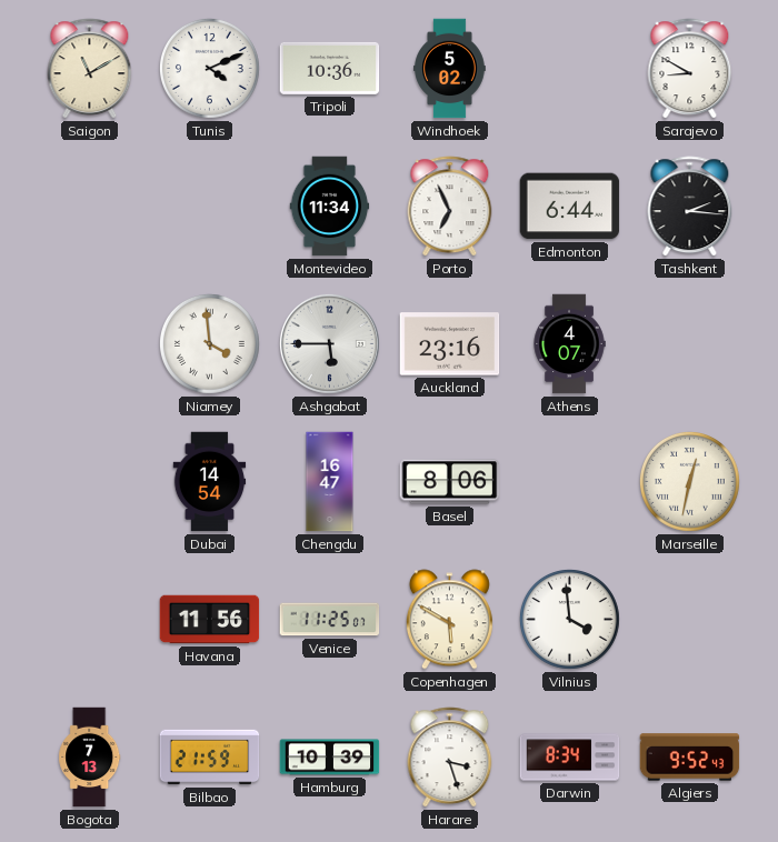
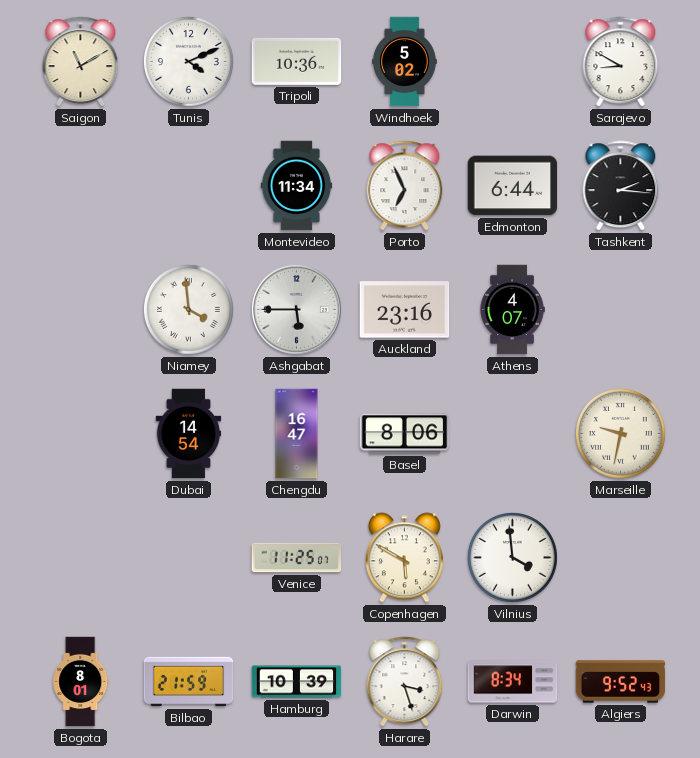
Marseille: 12:32 -> 9:32
Havana: 11:56 -> none
Bogota: 7:13 -> 8:01
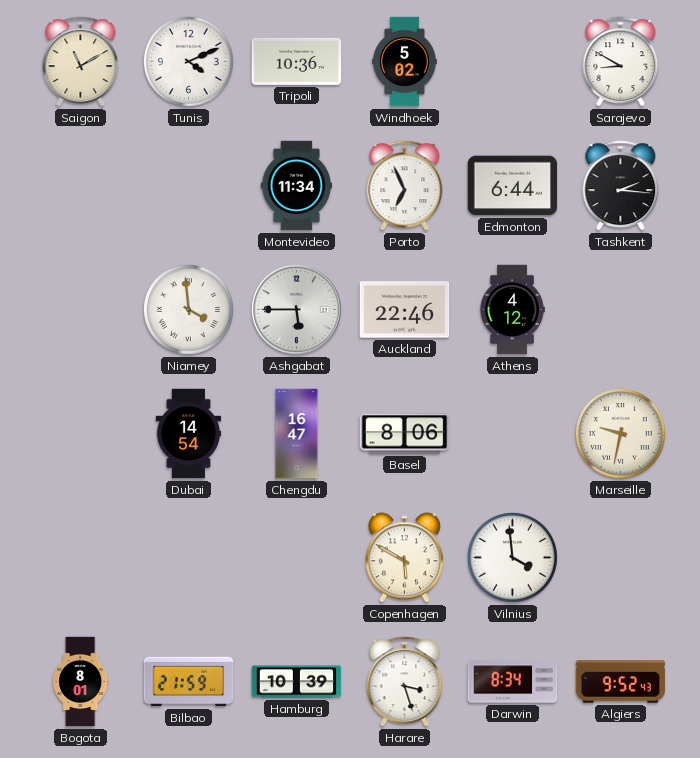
Auckland: 23:16 -> 22:46
Athens: 4:07 -> 4:12
Venice: 11:25 -> none
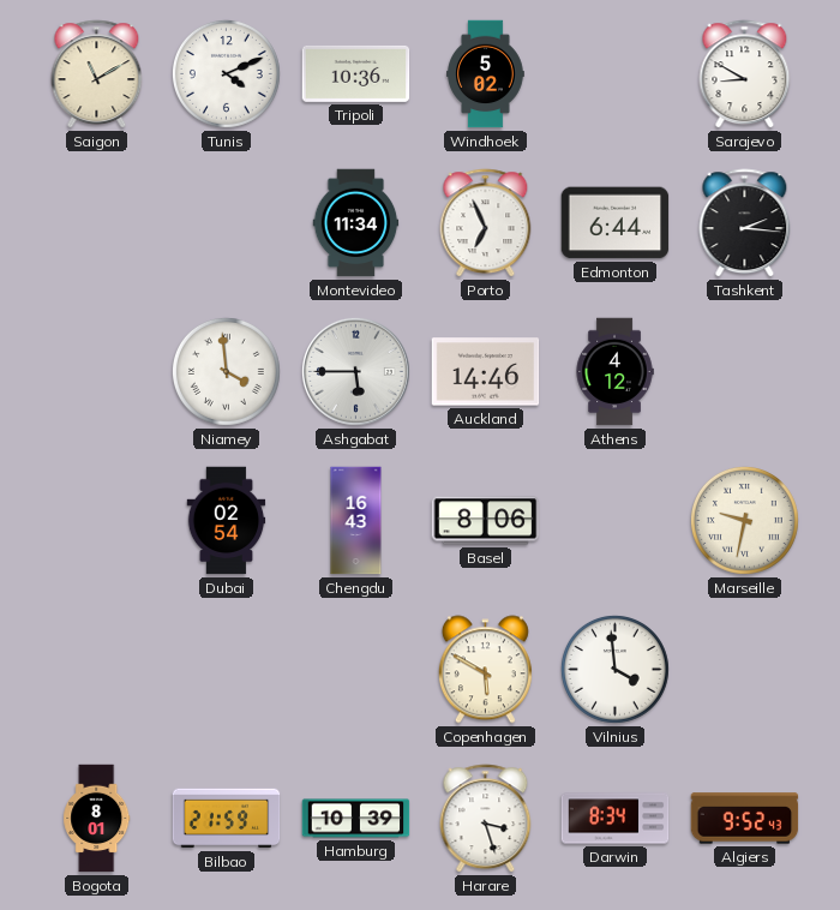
Auckland: 22:46 -> 14:46
Dubai: 14:54 -> 02:54
Chengdu: 16:47 -> 16:43
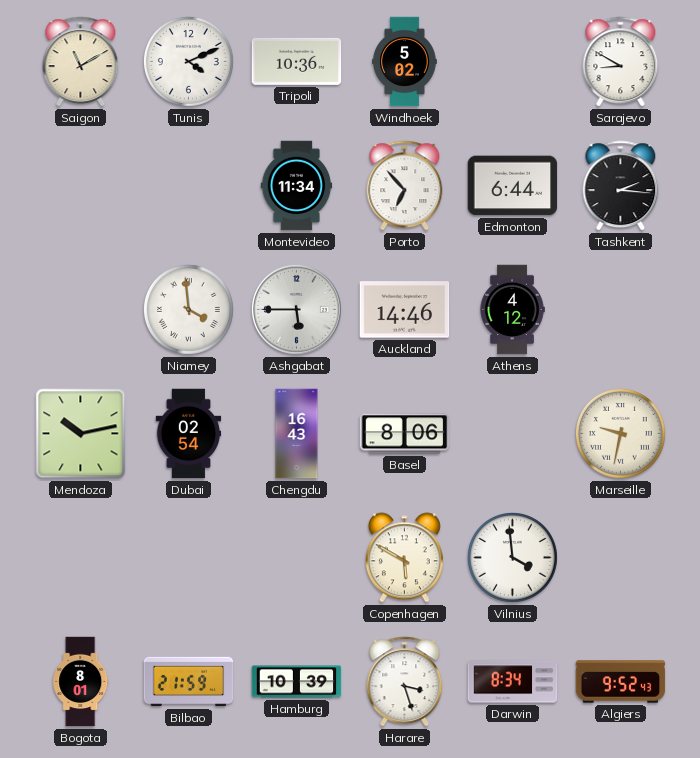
Porto: 6:56 -> 6:53
Mendoza: none -> 10:13
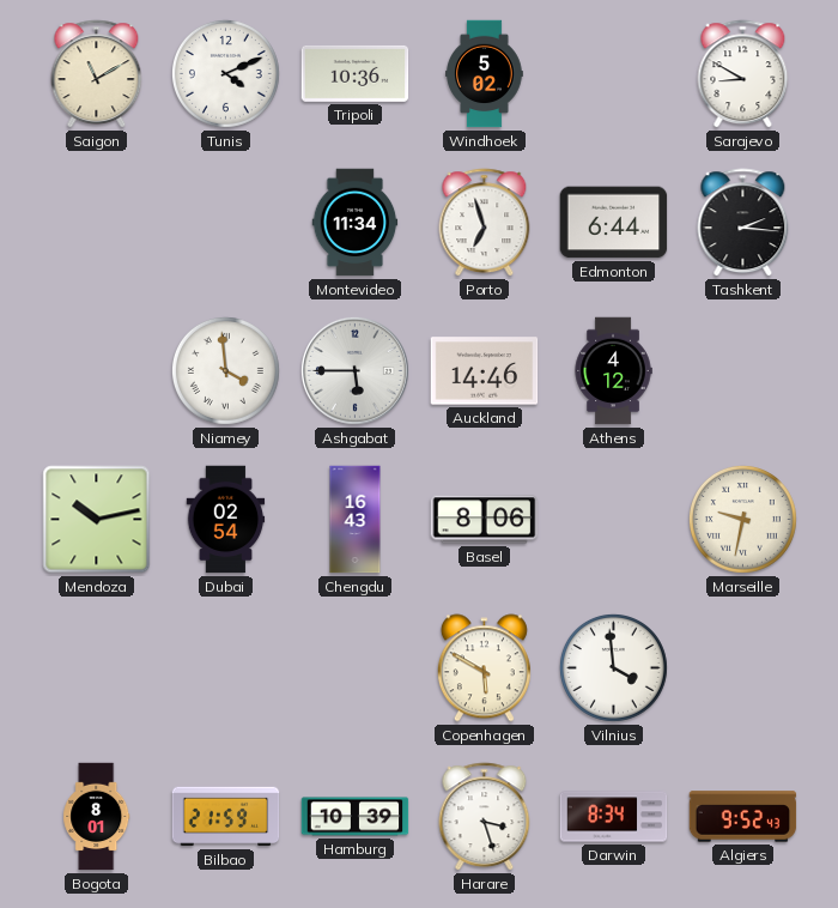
Porto: 6:53 -> 6:57
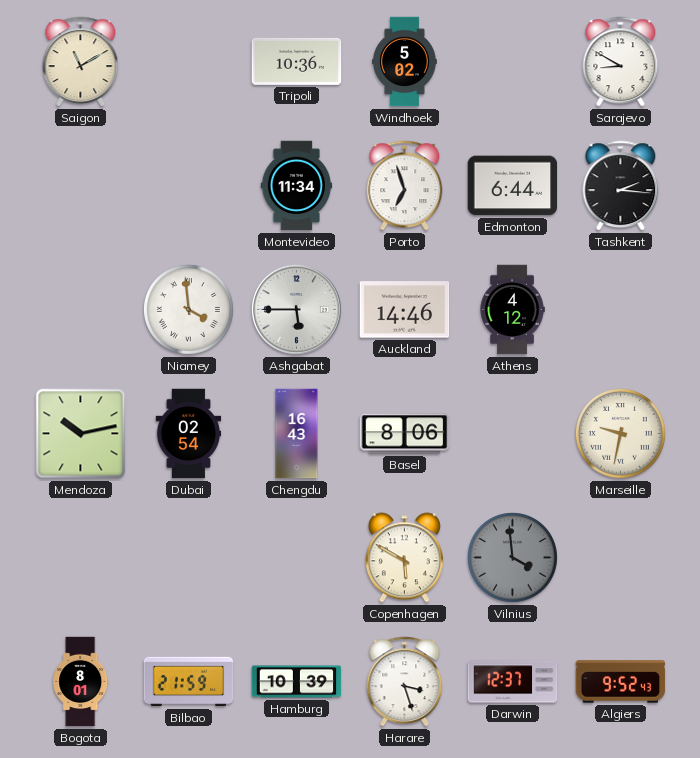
Tunis: 4:11 -> none
Vilnius dial: white -> grey
Darwin: 8:34 -> 12:37
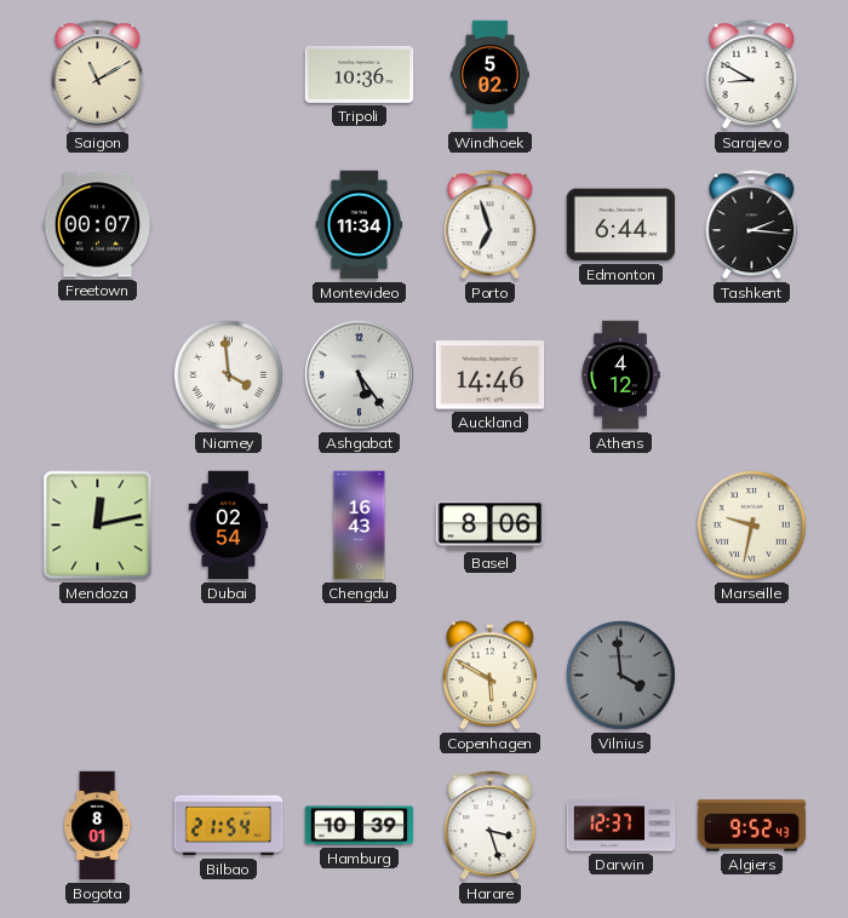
Freetown: none -> 00:07
Ashgabat: 5:45 -> 5:24
Mendoza: 10:13 -> 12:13
Bilbao: 21:59 -> 21:54
